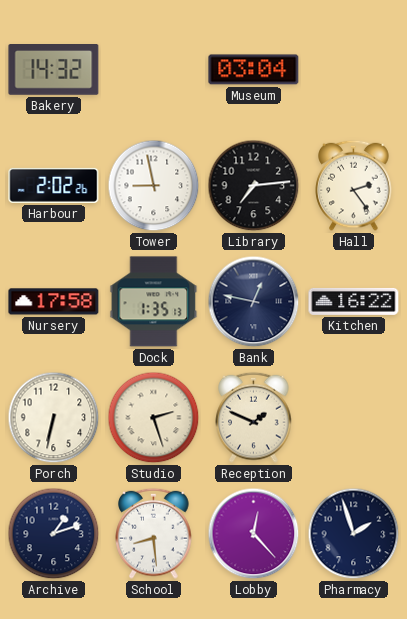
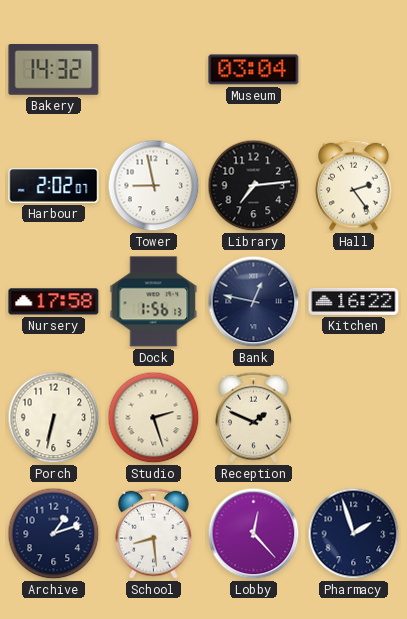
Harbour: 2:02:26 -> 2:02:07
Dock: 1:35 -> 1:56
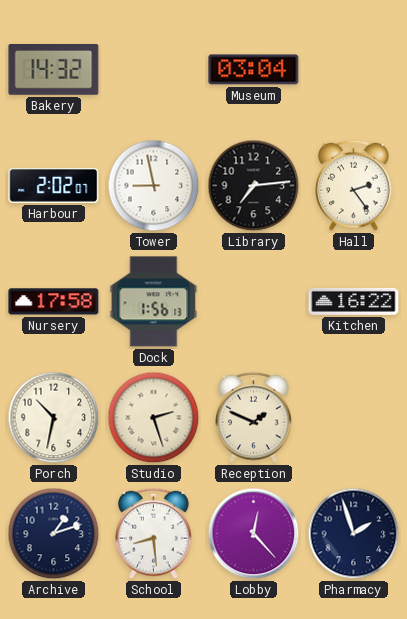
Bank: 12:47 -> none
Porch: 6:32 -> 10:32
